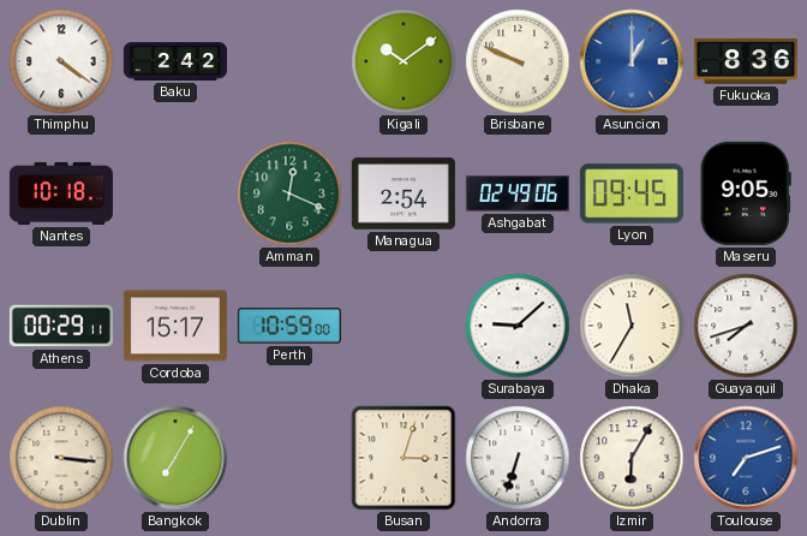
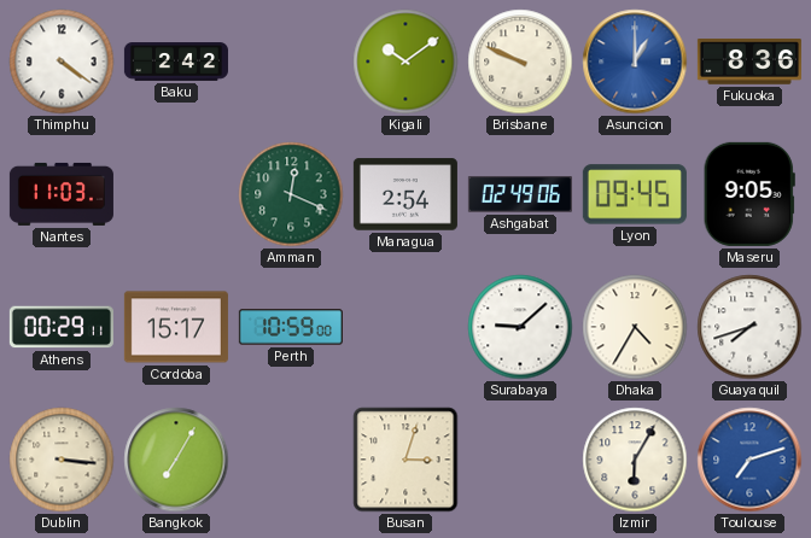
Nantes: 10:18 -> 11:03
Dhaka: 11:35 -> 4:35
Andorra: 6:33 -> none
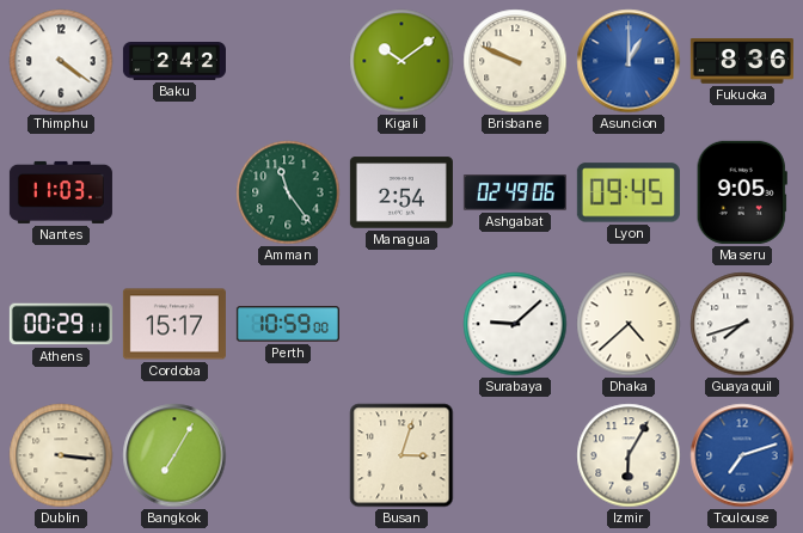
Amman: 12:19 -> 11:24
Dhaka: 4:35 -> 4:38
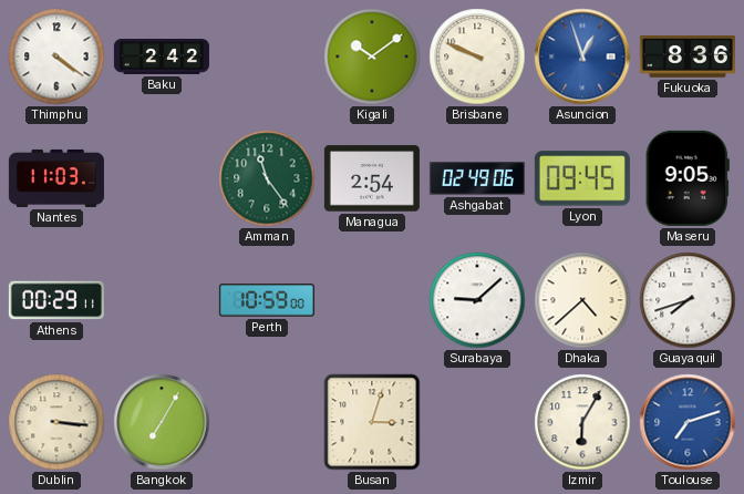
Asuncion: 1:00 -> 12:57
Cordoba: 15:17 -> none
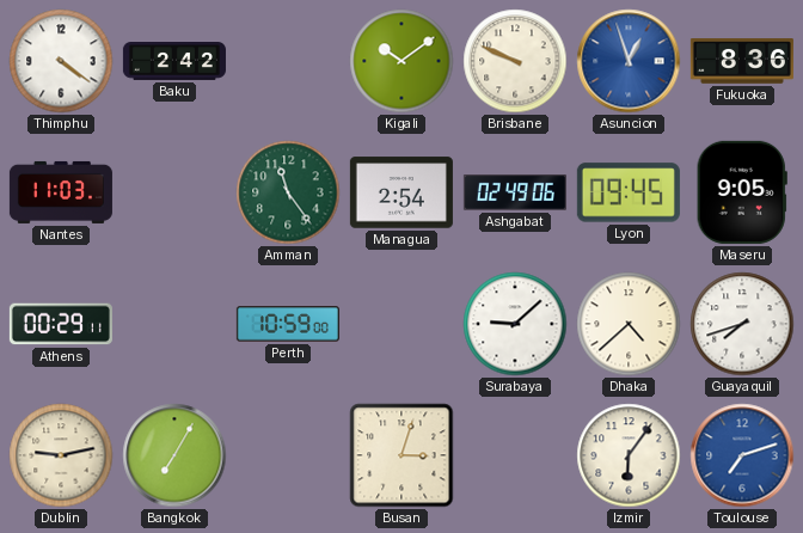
Dublin: 3:16 -> 9:13
Izmir: 6:05 -> 6:06
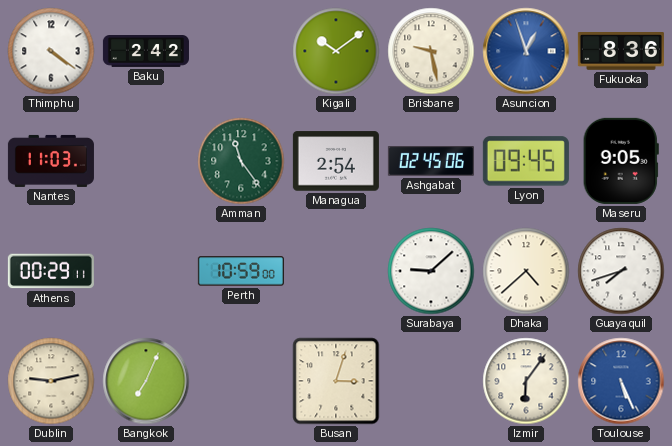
Brisbane: 9:49 -> 9:28
Ashgabat: 02:49 -> 02:45
Bangkok: 7:05 -> 7:04
Toulouse: 7:12 -> 5:26
